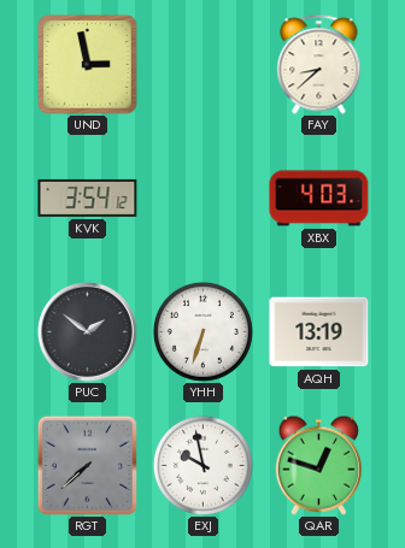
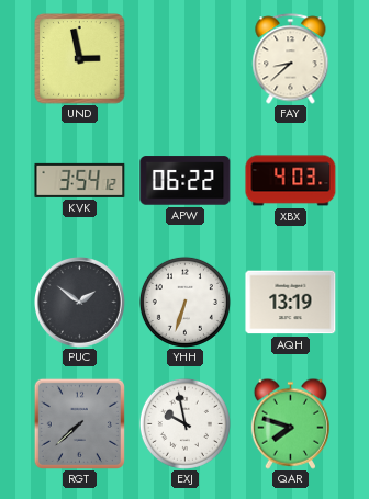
APW: none -> 06:22
QAR: 12:48 -> 7:48
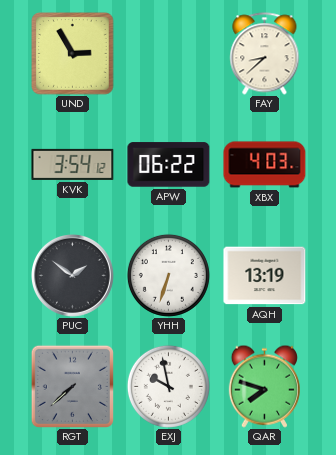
UND: 2:58 -> 2:55
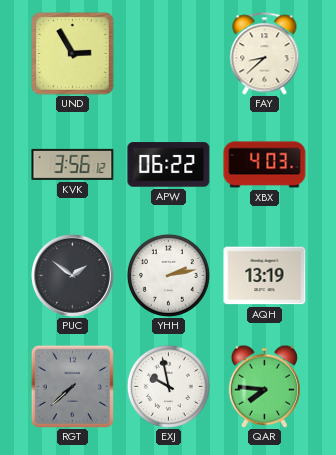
KVK: 3:54 -> 3:56
YHH: 6:33 -> 2:13
QAR: 7:48 -> 7:46
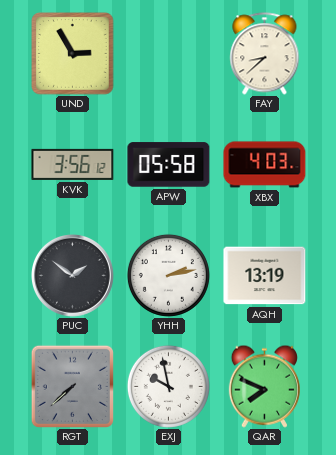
APW: 06:22 -> 05:58
QAR: 7:46 -> 7:49
